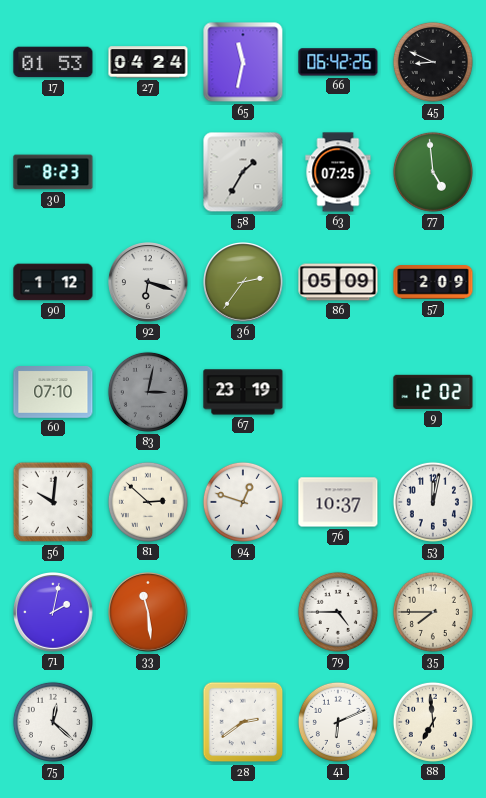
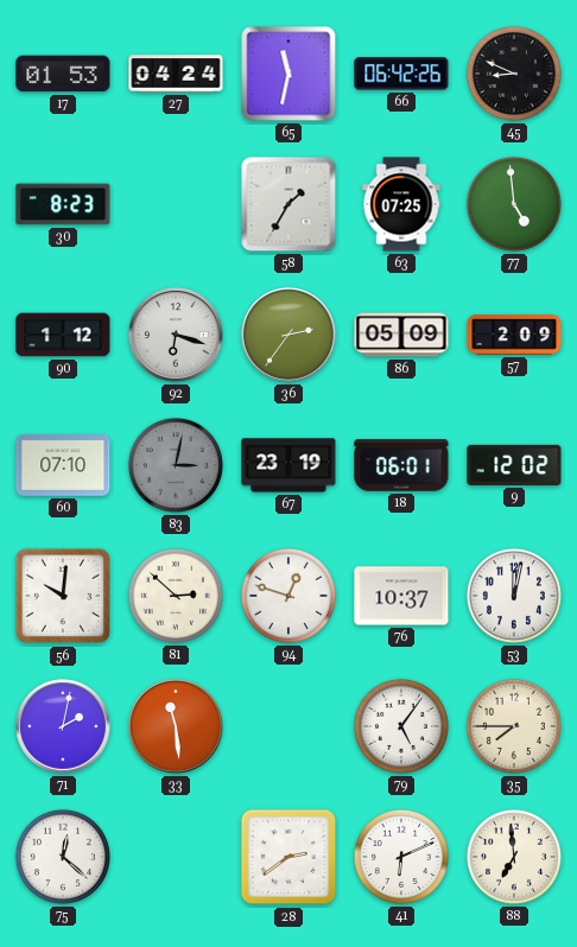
18: none -> 06:01
79: 4:45 -> 5:06
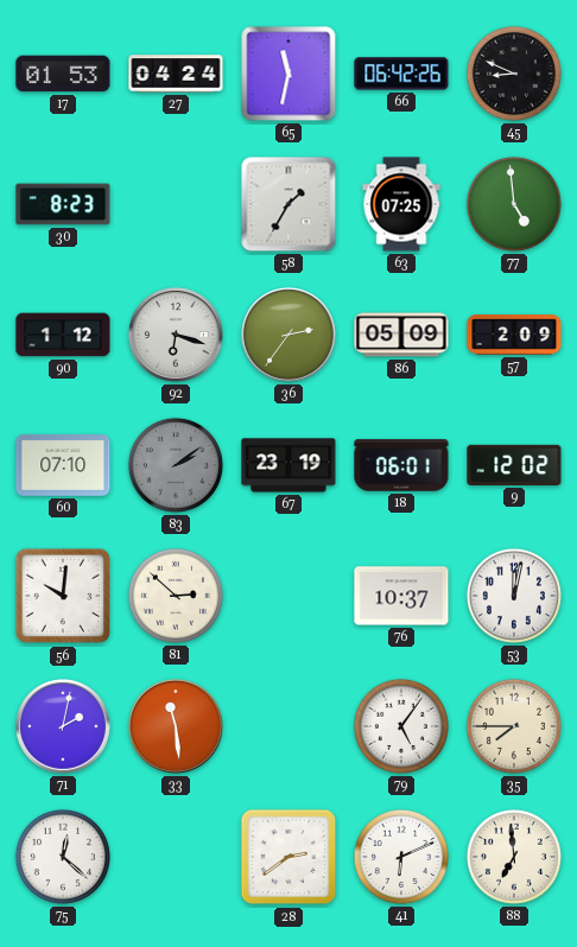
83: 3:02 -> 2:09
94: 12:48 -> none
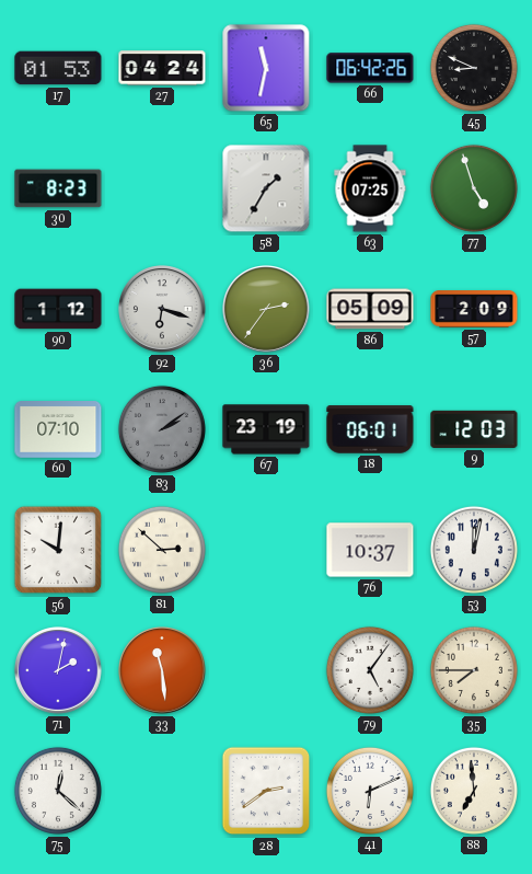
77: 4:59 -> 4:57
9: 12:02 -> 12:03
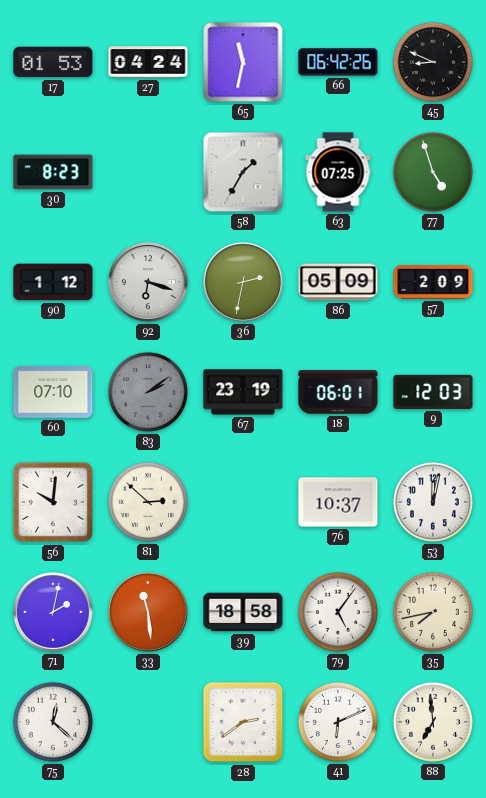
36: 2:36 -> 2:32
39: none -> 18:58
35: 7:45 -> 7:43
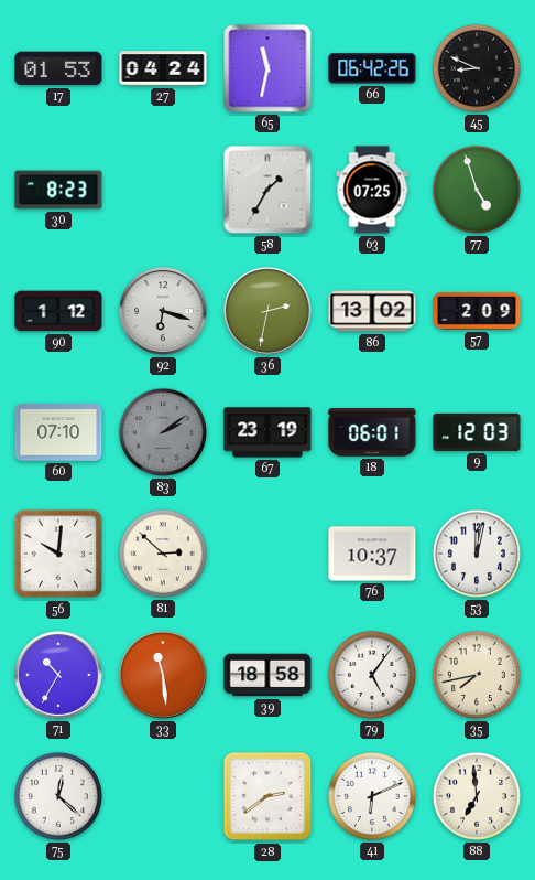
86: 05:09 -> 13:02
71: 2:02 -> 10:35
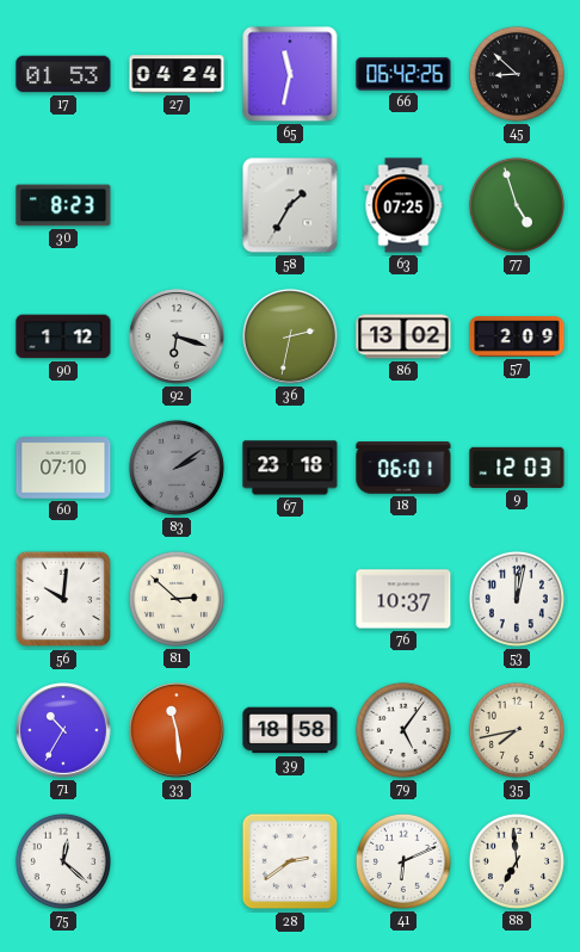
45: 8:49 -> 8:52
67: 23:19 -> 23:18
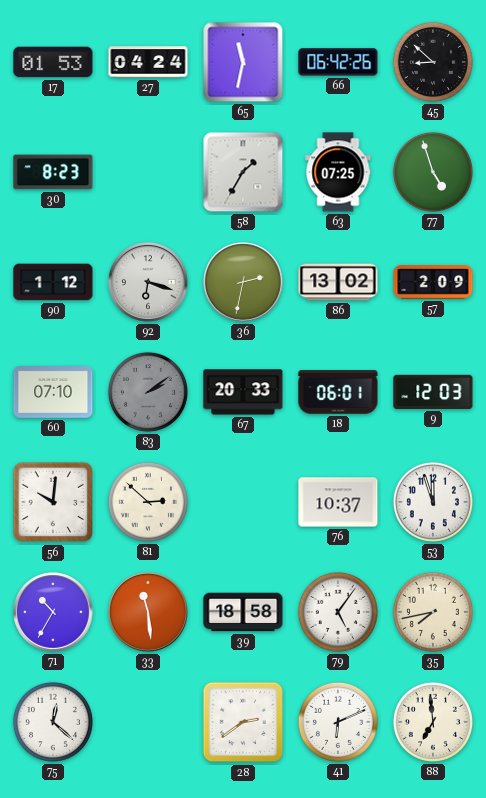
67: 23:18 -> 20:33
53: 12:02 -> 11:57
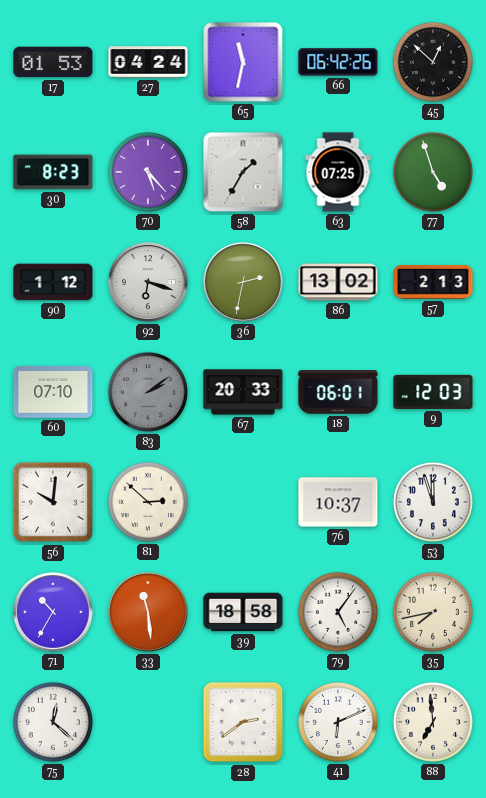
45: 8:52 -> 12:52
70: none -> 5:23
57: 2:09 -> 2:13
